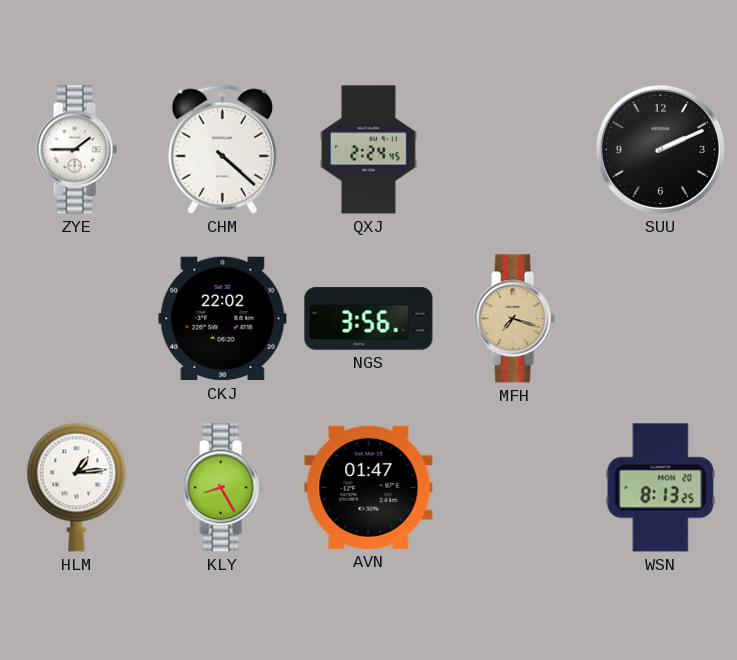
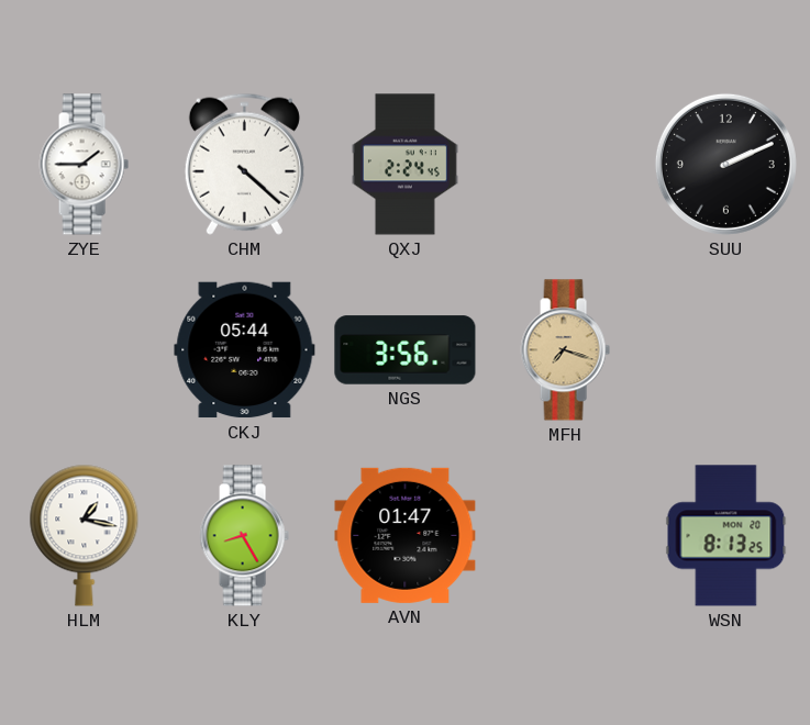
CKJ: 22:02 -> 05:44
HLM: 1:14 -> 1:17
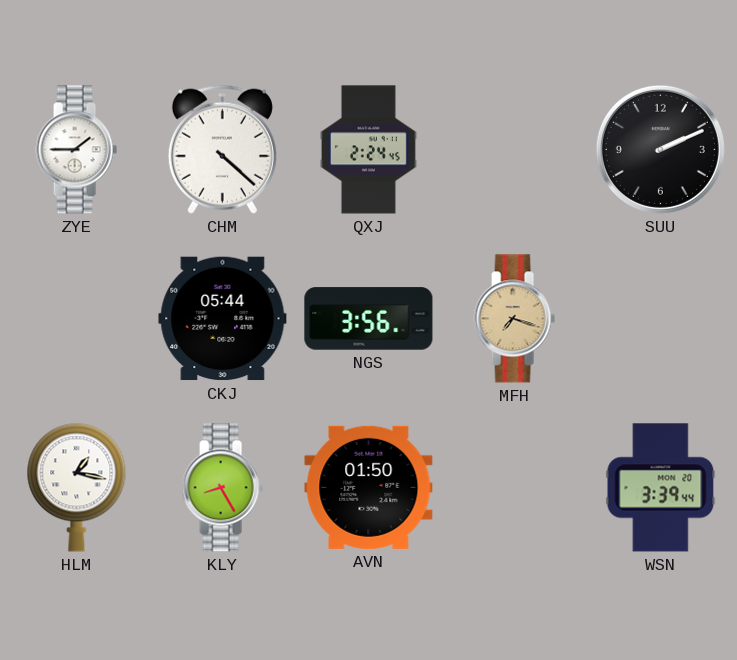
AVN: 01:47 -> 01:50
WSN: 8:13 -> 3:39
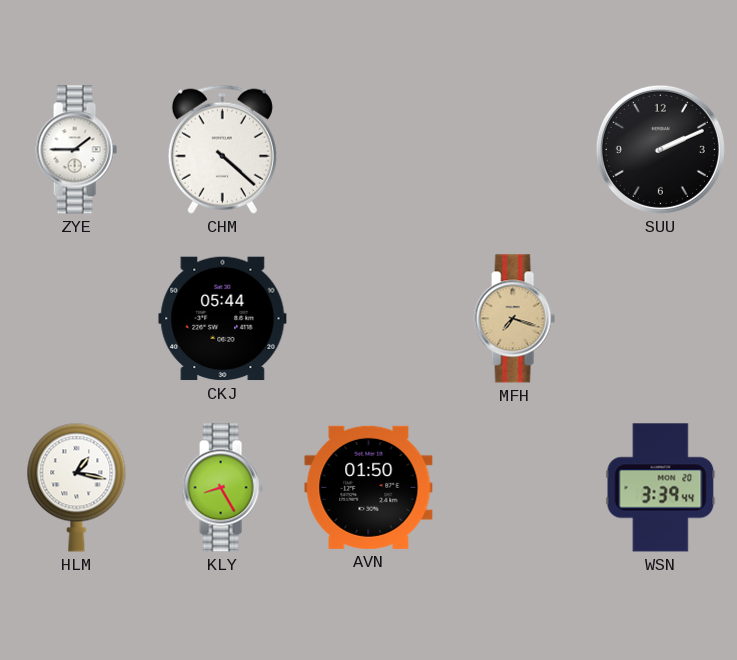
QXJ: 2:24 -> none
NGS: 3:56 -> none
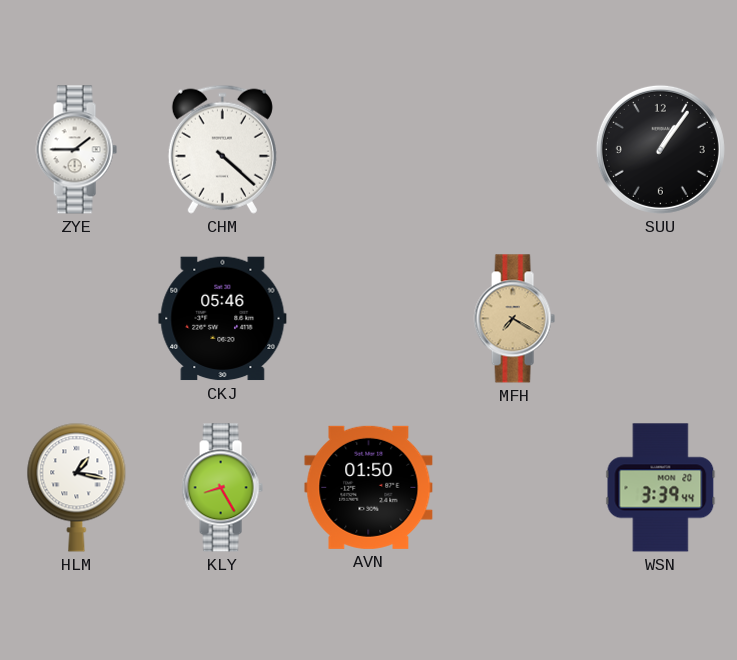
SUU: 2:11 -> 1:06
CKJ: 05:44 -> 05:46
MFH: 7:18 -> 7:20
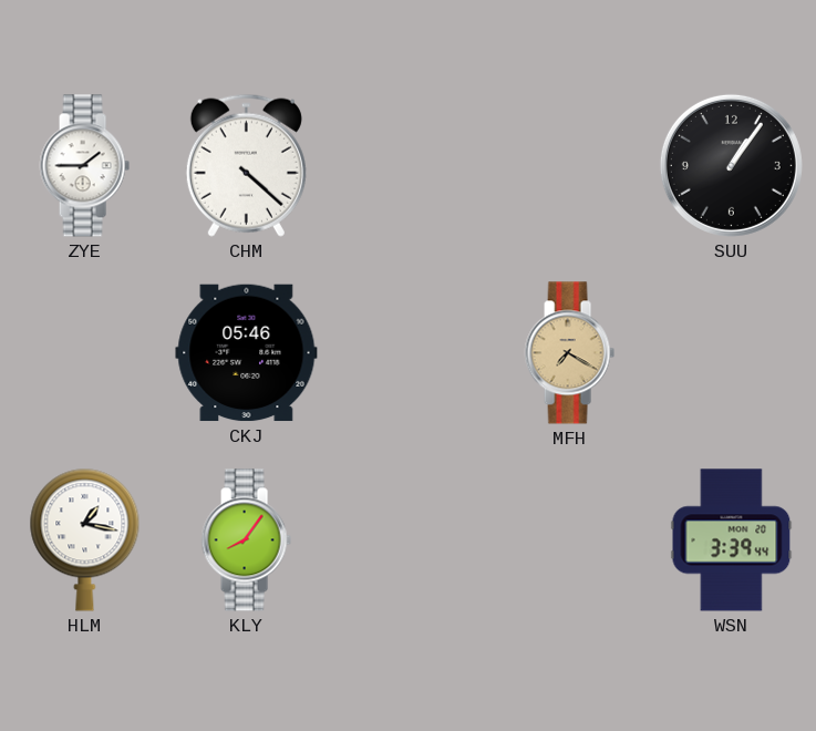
KLY: 8:25 -> 8:06
AVN: 01:50 -> none
